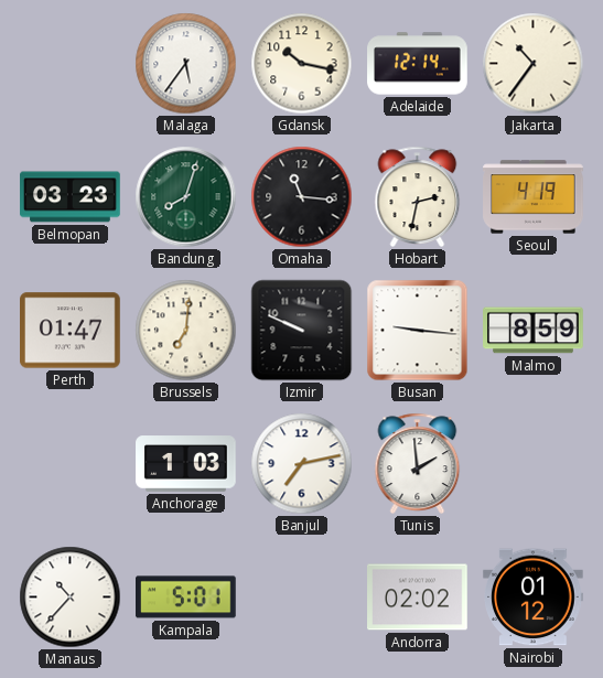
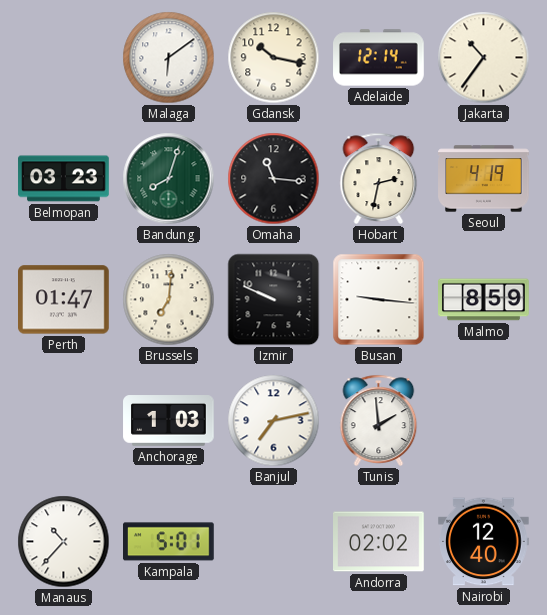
Malaga: 5:36 -> 6:09
Nairobi: 01:12 -> 12:40
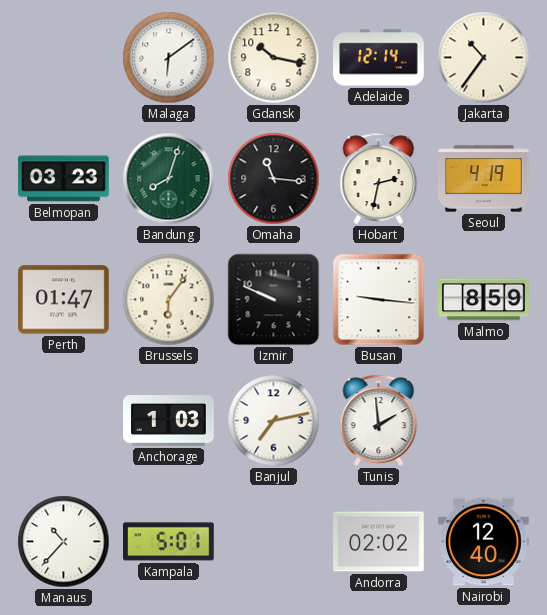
Brussels: 7:01 -> 6:06
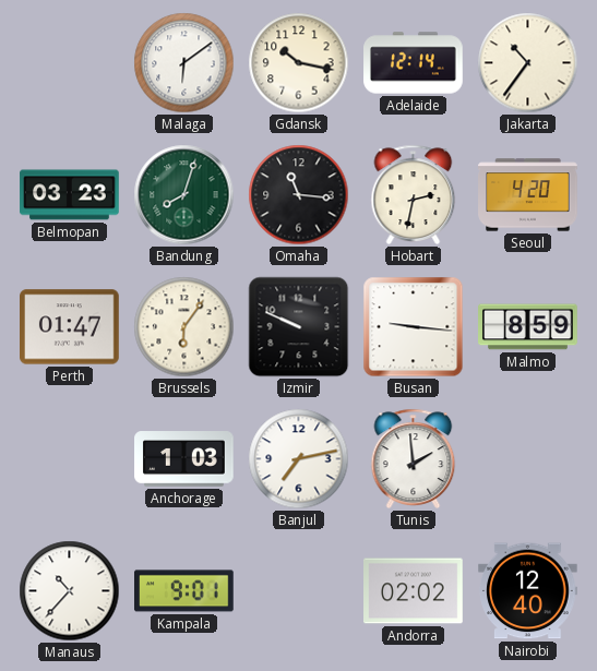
Seoul: 4:19 -> 4:20
Kampala: 5:01 -> 9:01
